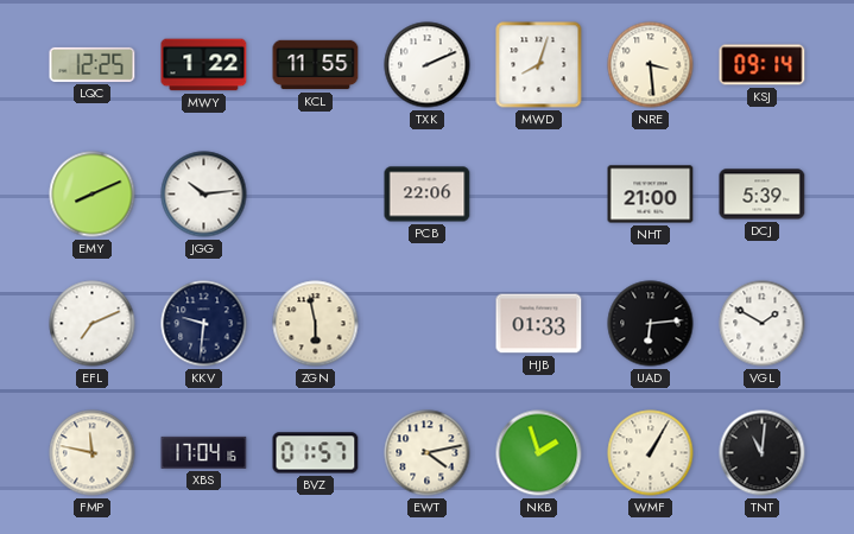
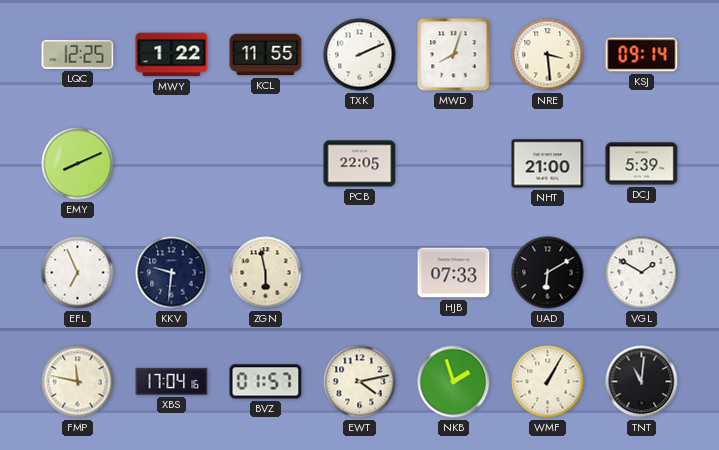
JGG: 10:14 -> none
PCB: 22:06 -> 22:05
EFL: 7:11 -> 6:56
HJB: 01:33 -> 07:33
UAD: 6:14 -> 6:10
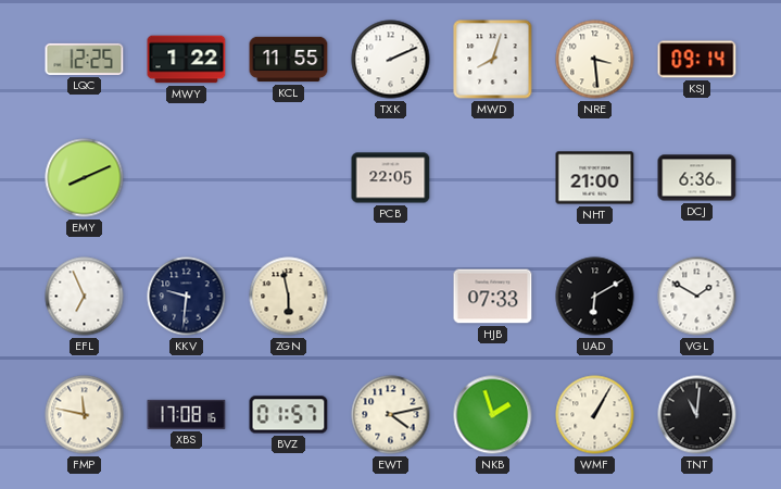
DCJ: 5:39 -> 6:36
XBS: 17:04 -> 17:08
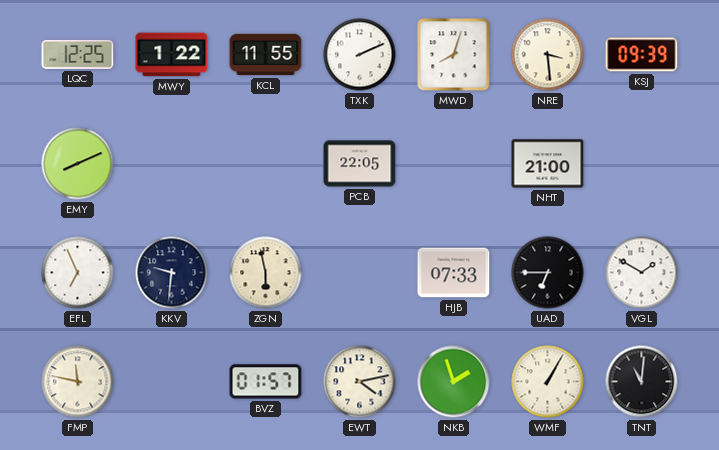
KSJ: 09:14 -> 09:39
DCJ: 6:36 -> none
UAD: 6:10 -> 6:45
XBS: 17:08 -> none
